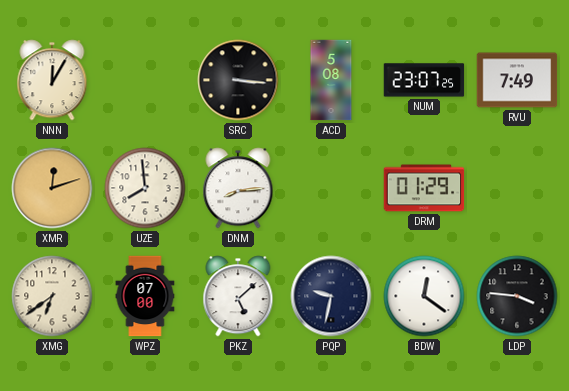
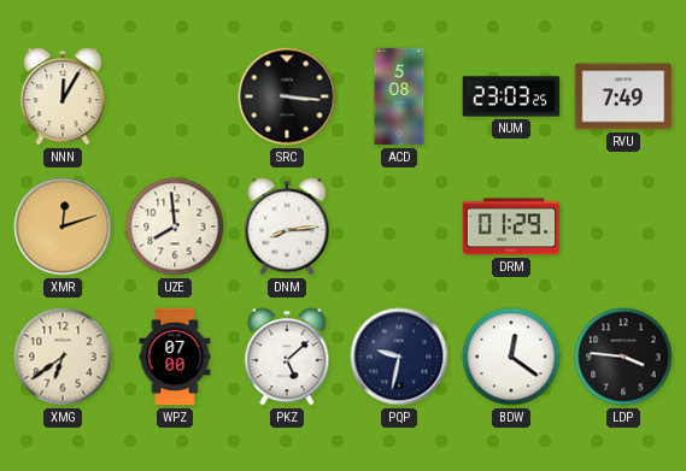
NUM: 23:07 -> 23:03
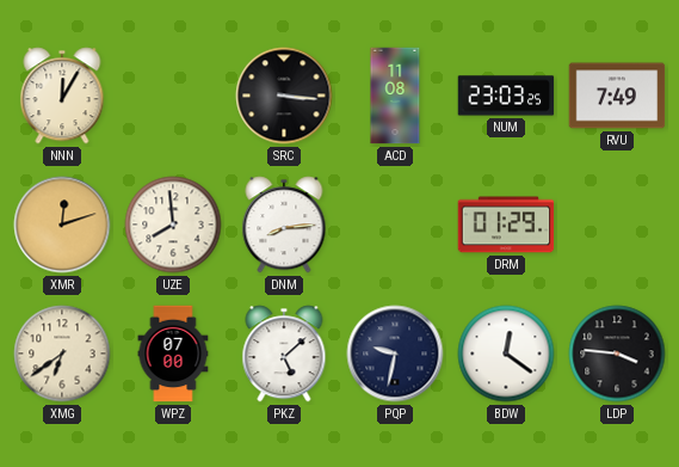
ACD: 5:08 -> 11:08
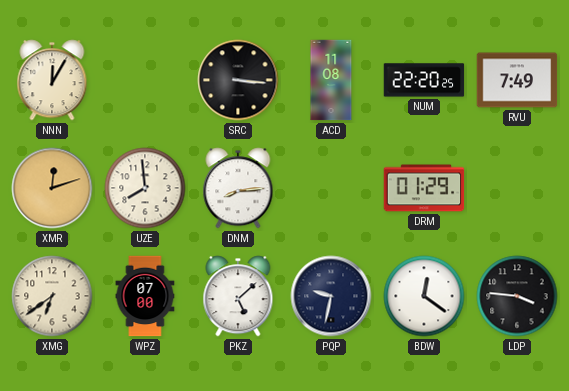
NUM: 23:03 -> 22:20
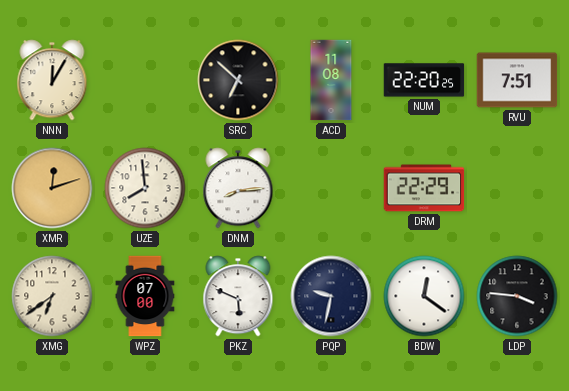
SRC: 3:16 -> 6:52
RVU: 7:49 -> 7:51
DRM: 01:29 -> 22:29
PKZ: 5:08 -> 5:49
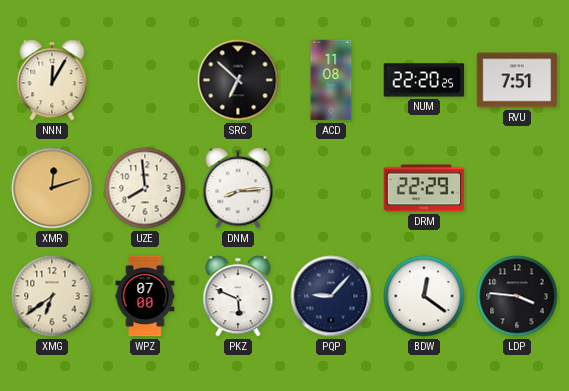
PQP: 9:32 -> 9:07
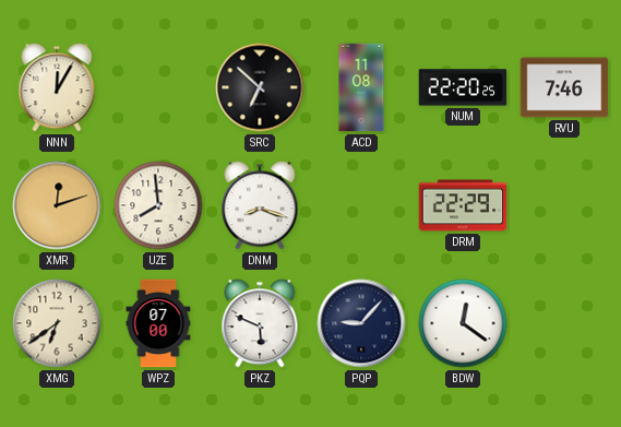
RVU: 7:51 -> 7:46
DNM: 8:14 -> 8:18
LDP: 3:46 -> none
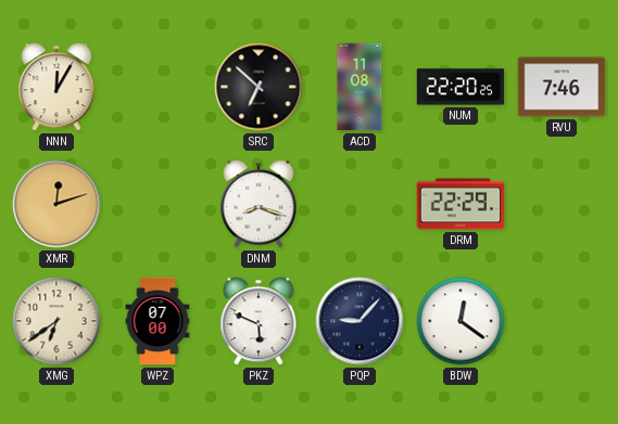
UZE: 7:59 -> none
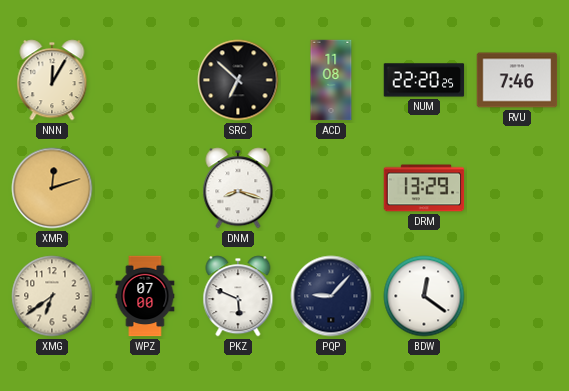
DRM: 22:29 -> 13:29
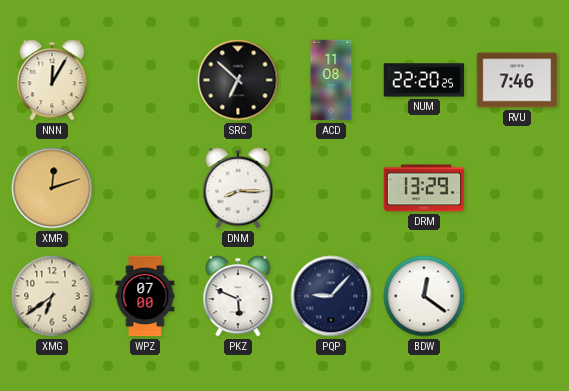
DNM: 8:18 -> 8:15
